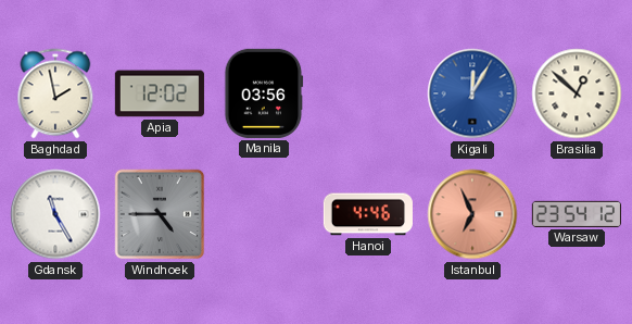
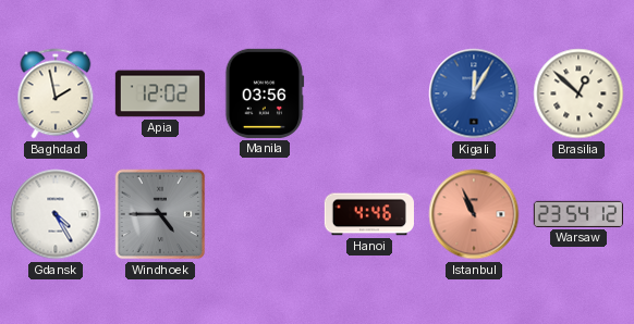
Gdansk: 11:25 -> 4:25
Istanbul: 6:56 -> 10:56
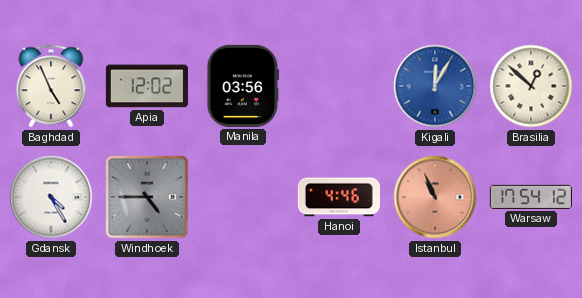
Baghdad: 1:58 -> 4:56
Warsaw: 23:54 -> 17:54
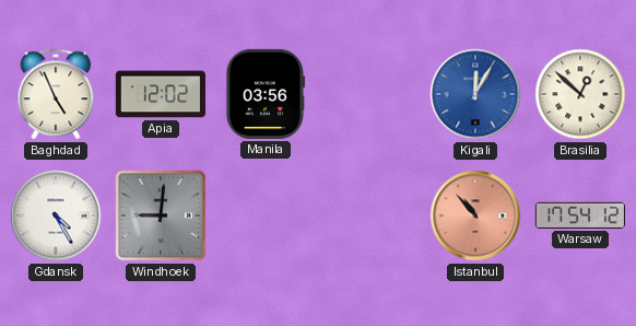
Windhoek: 4:45 -> 9:01
Hanoi: 4:46 -> none
Istanbul: 10:56 -> 10:53
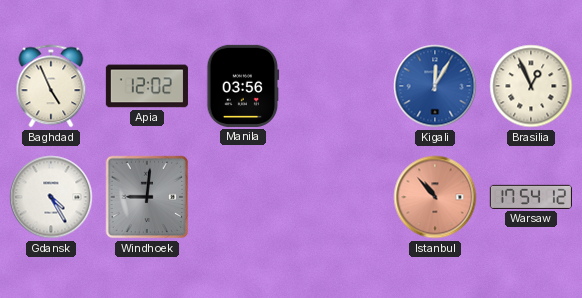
Brasilia: 12:52 -> 12:56
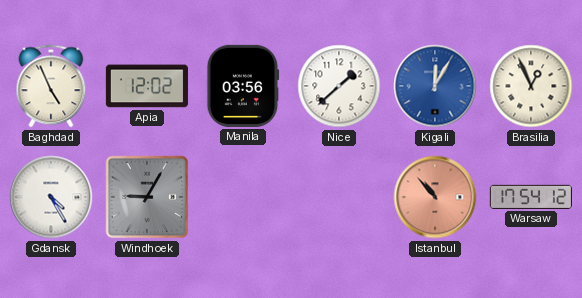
Nice: none -> 1:38
Windhoek: 9:01 -> 9:05
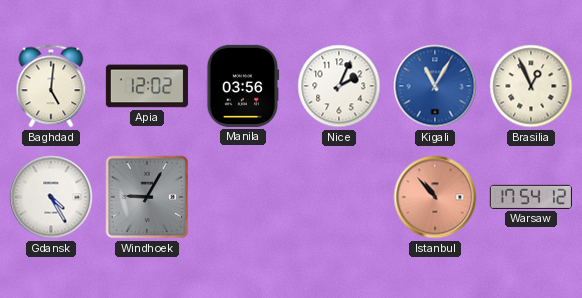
Baghdad: 4:56 -> 5:01
Nice: 1:38 -> 2:04
Kigali: 12:05 -> 11:05
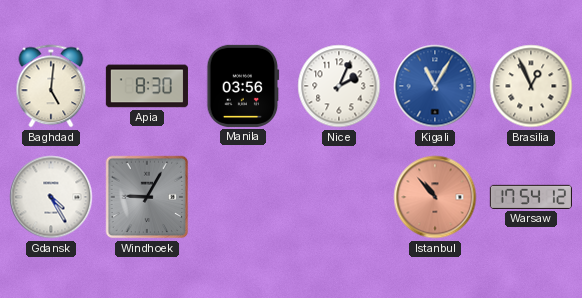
Apia: 12:02 -> 8:30
